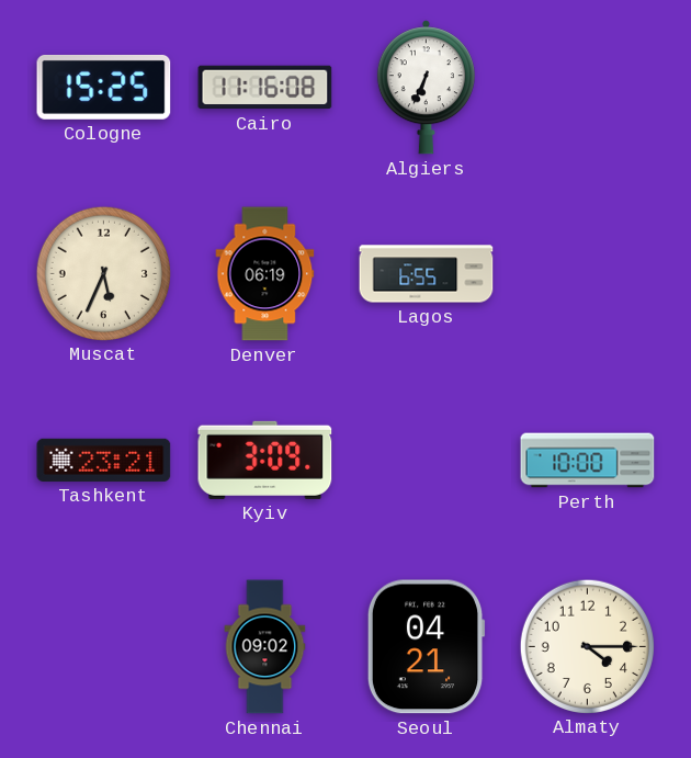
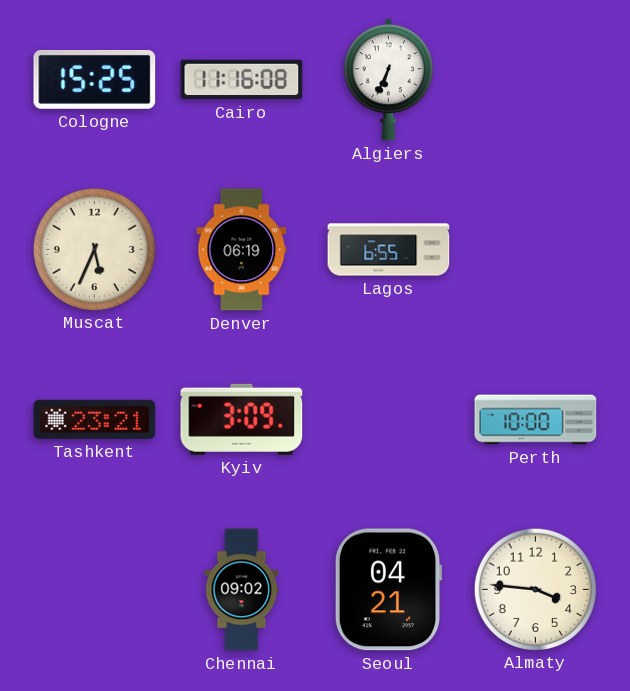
Almaty: 4:15 -> 3:46
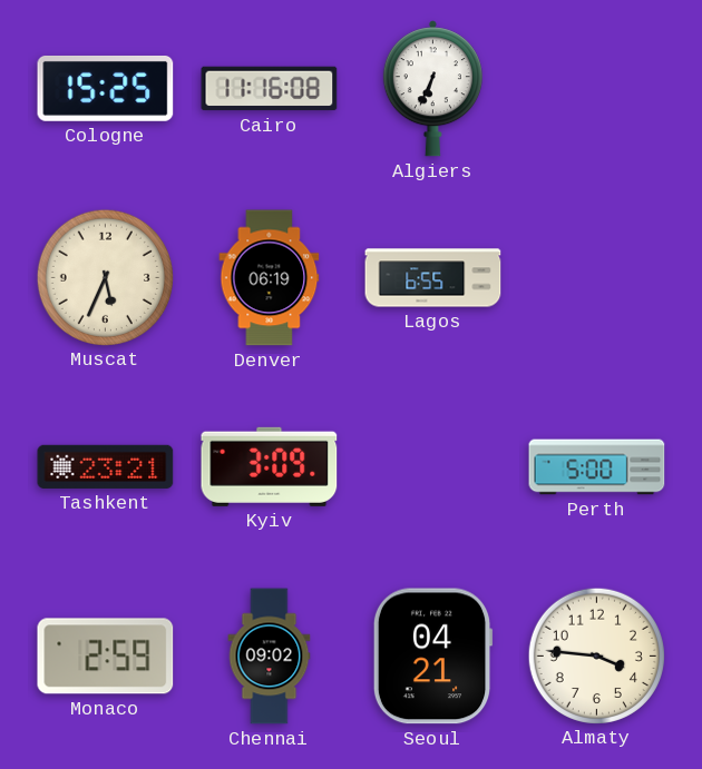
Perth: 10:00 -> 5:00
Monaco: none -> 2:59
